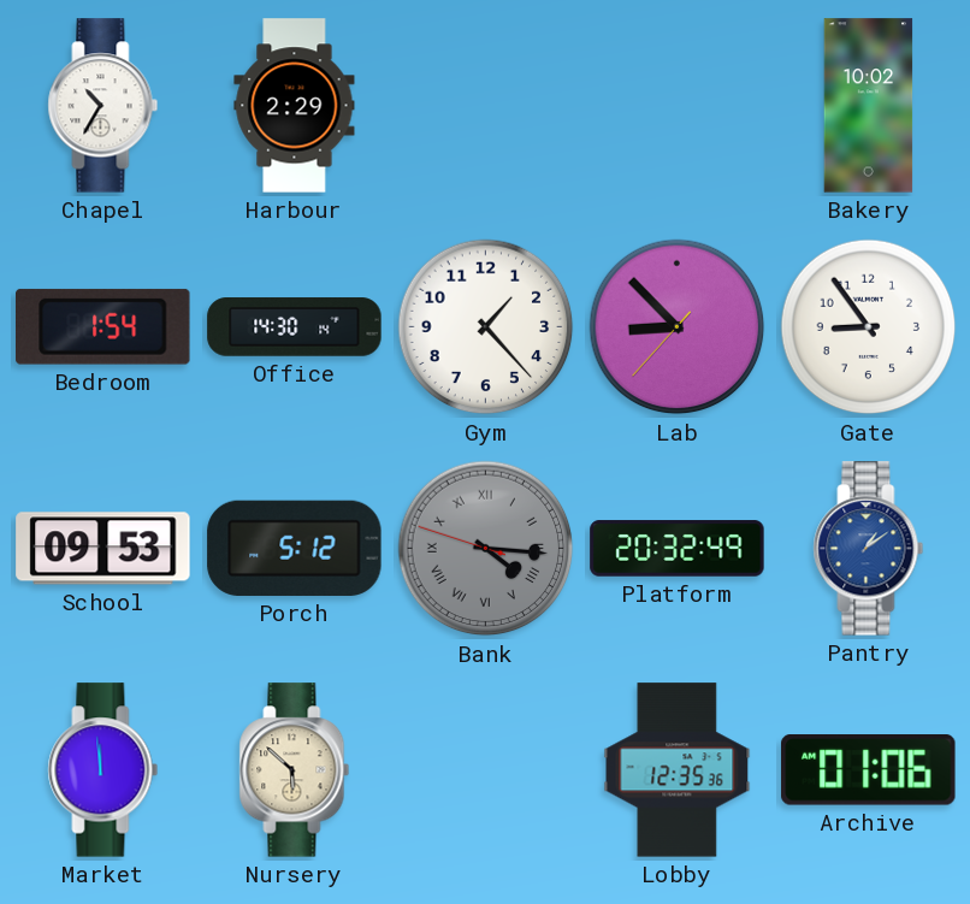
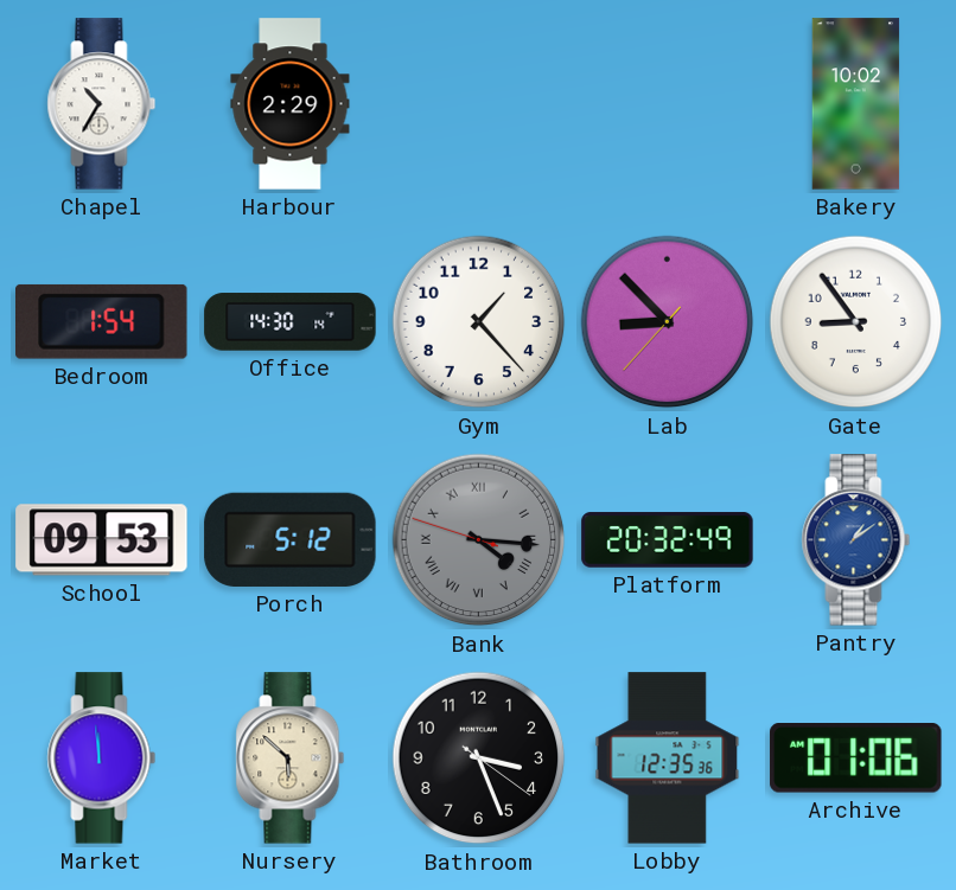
Bathroom: none -> 3:26
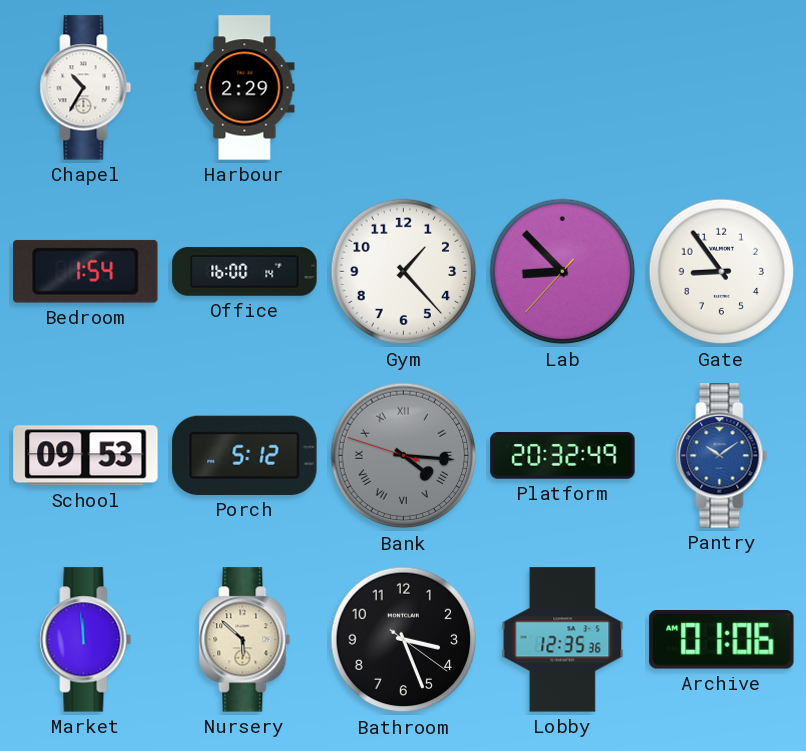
Bakery: 10:02 -> none
Office: 14:30 -> 16:00
Pantry: 1:09 -> 10:09
